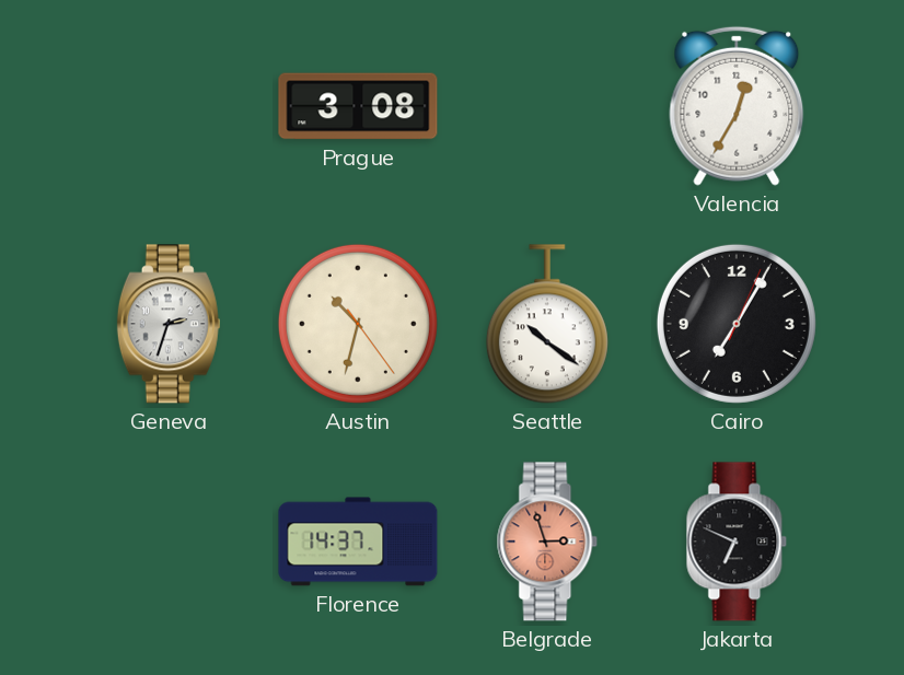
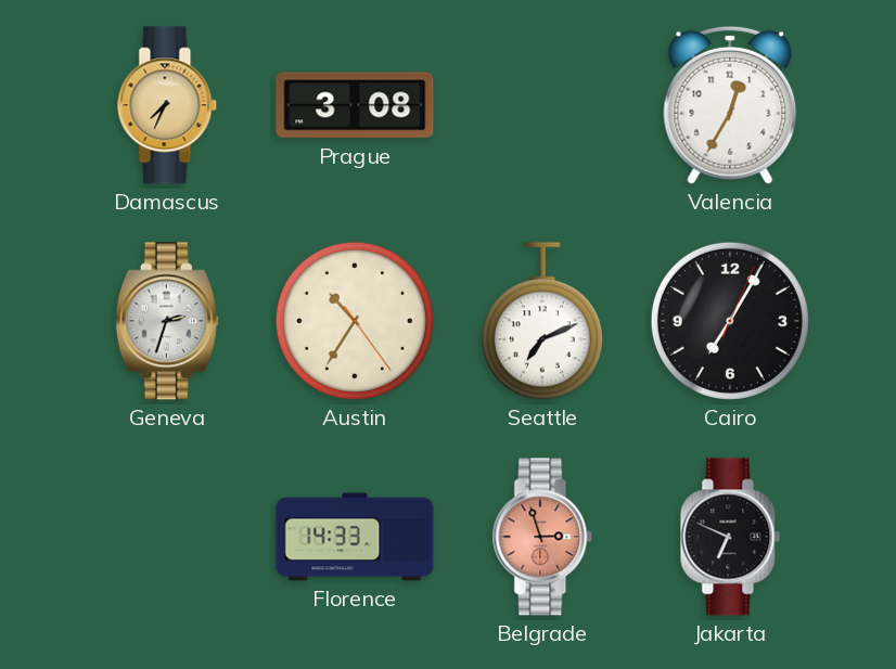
Damascus: none -> 7:34
Austin: 10:32 -> 10:35
Seattle: 10:21 -> 7:11
Florence: 14:37 -> 14:33
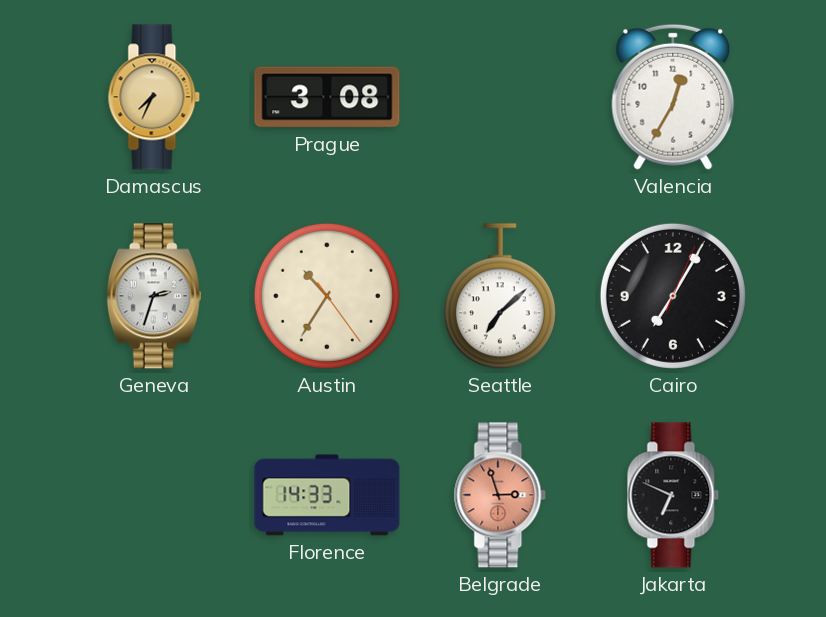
Seattle: 7:11 -> 7:08
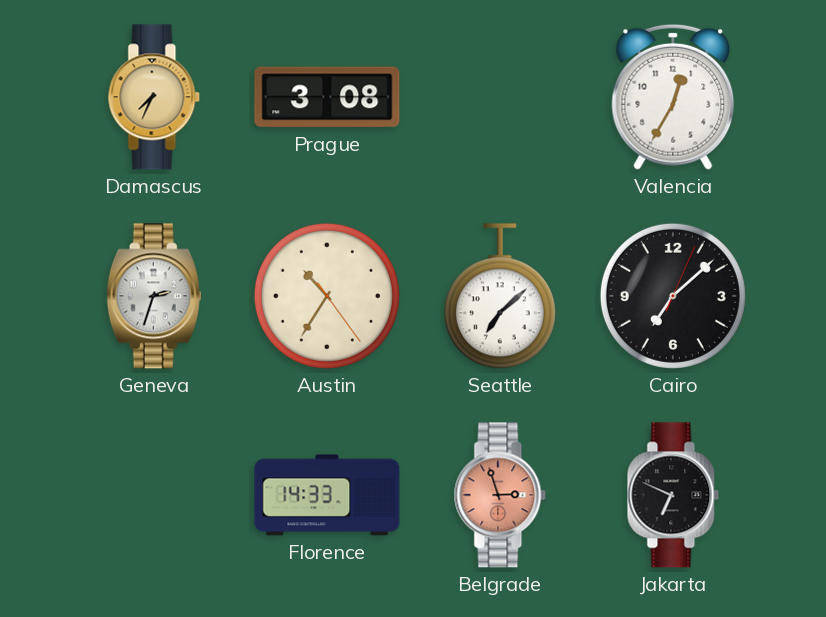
Cairo: 7:05 -> 7:08
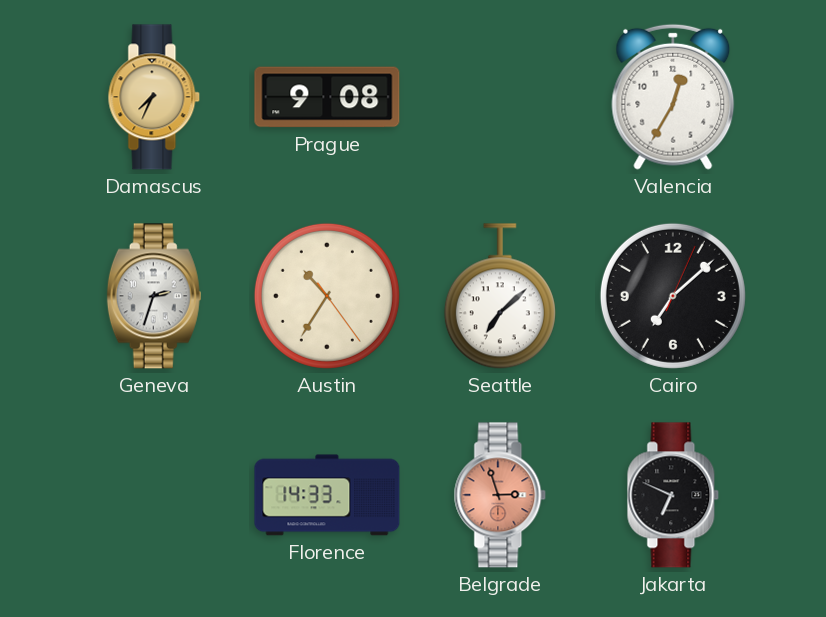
Prague: 3:08 -> 9:08
